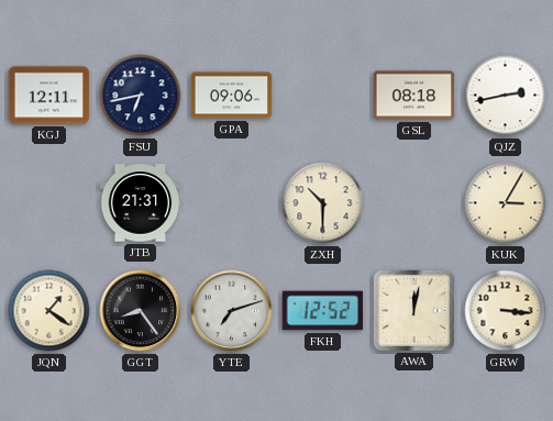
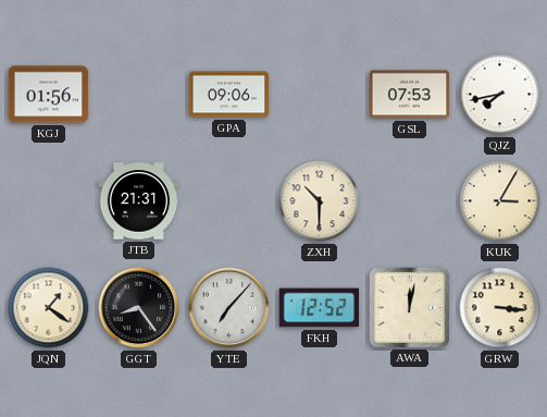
KGJ: 12:11 -> 01:56
FSU: 6:43 -> none
GSL: 08:18 -> 07:53
QJZ: 2:43 -> 7:43
YTE: 7:12 -> 7:07
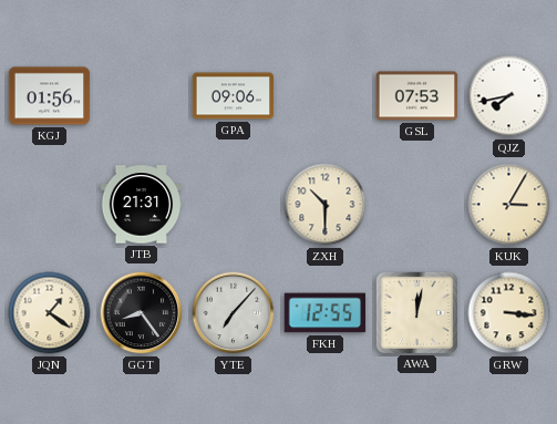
FKH: 12:52 -> 12:55
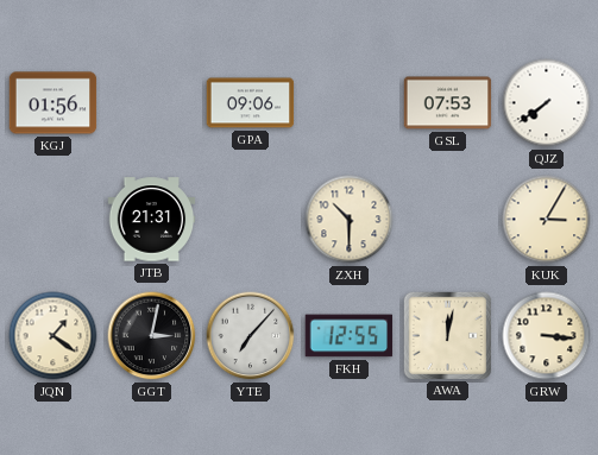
QJZ: 7:43 -> 7:39
GGT: 8:24 -> 3:02
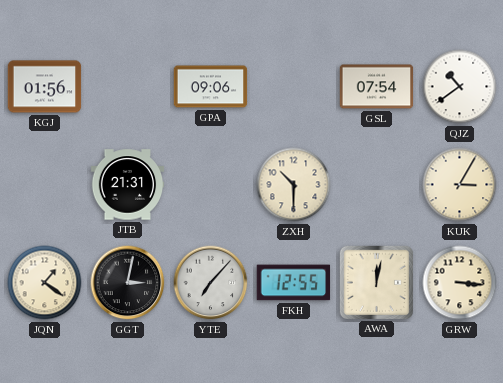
GSL: 07:53 -> 07:54
QJZ: 7:39 -> 10:39
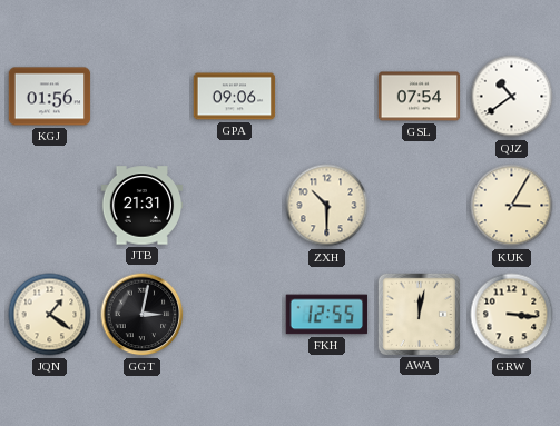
YTE: 7:07 -> none
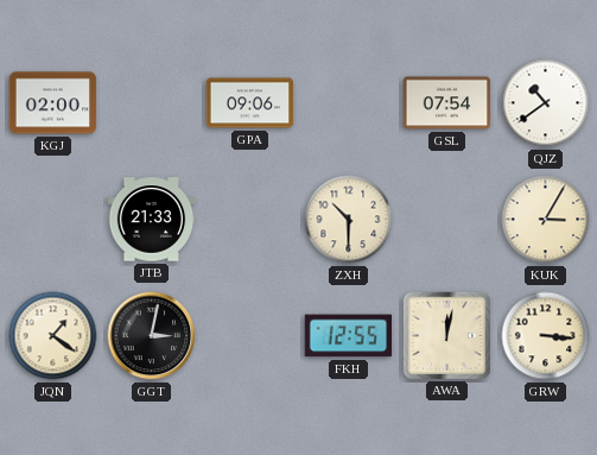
KGJ: 01:56 -> 02:00
JTB: 21:31 -> 21:33
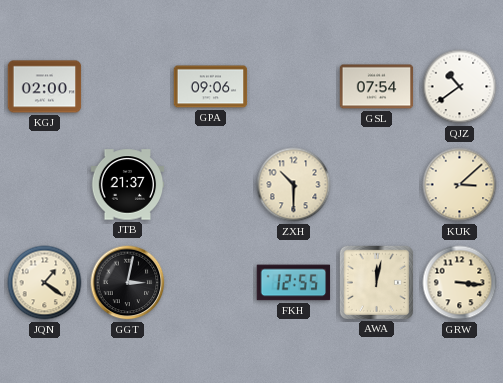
JTB: 21:33 -> 21:37
KUK: 3:05 -> 3:08
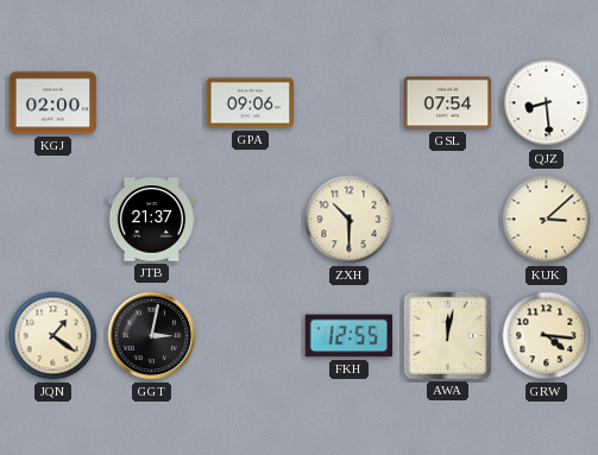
QJZ: 10:39 -> 8:29
GRW: 3:16 -> 4:16
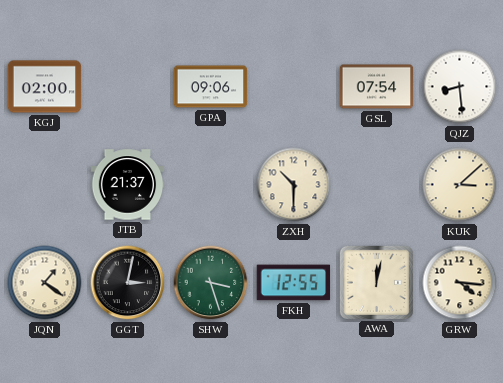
SHW: none -> 3:27
